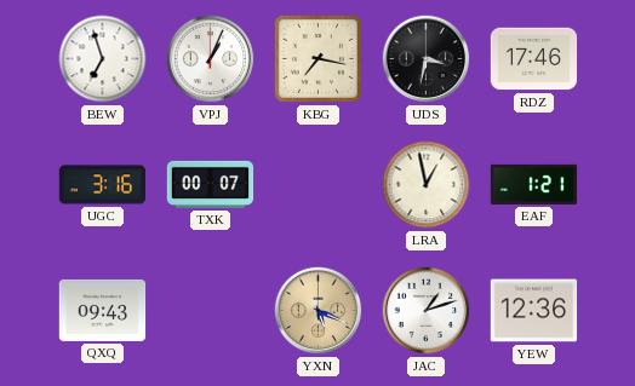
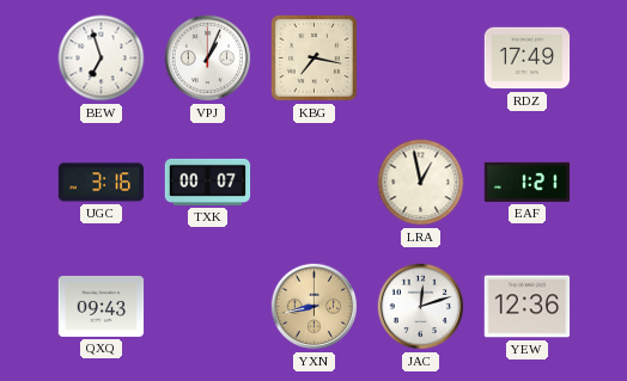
UDS: 3:32 -> none
RDZ: 17:46 -> 17:49
YXN: 5:19 -> 8:43
JAC: 1:12 -> 12:12
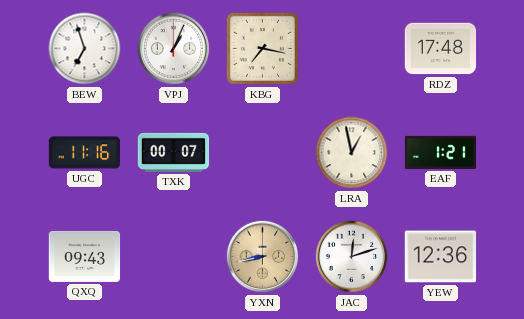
RDZ: 17:49 -> 17:48
UGC: 3:16 -> 11:16
